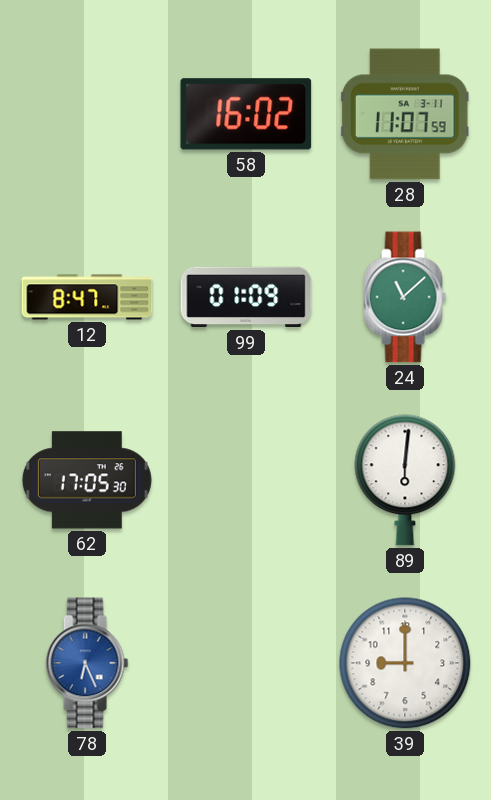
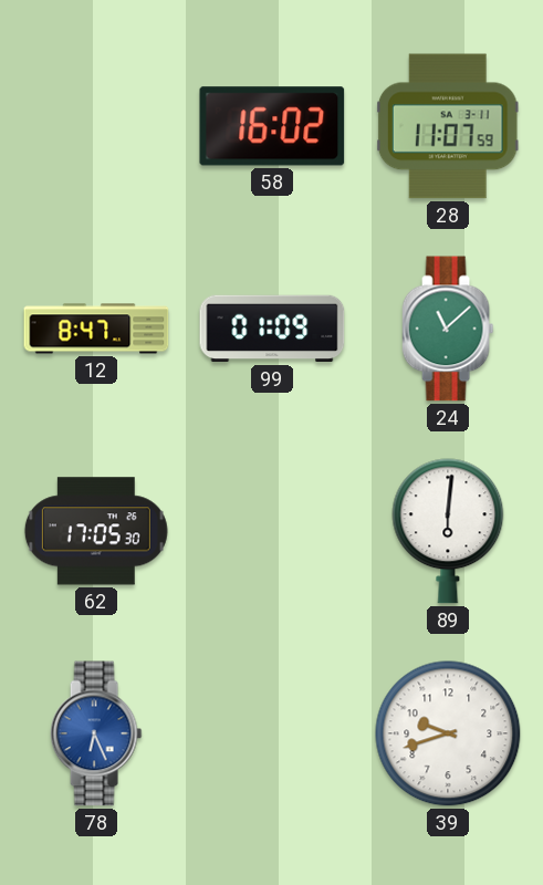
39: 9:00 -> 9:42
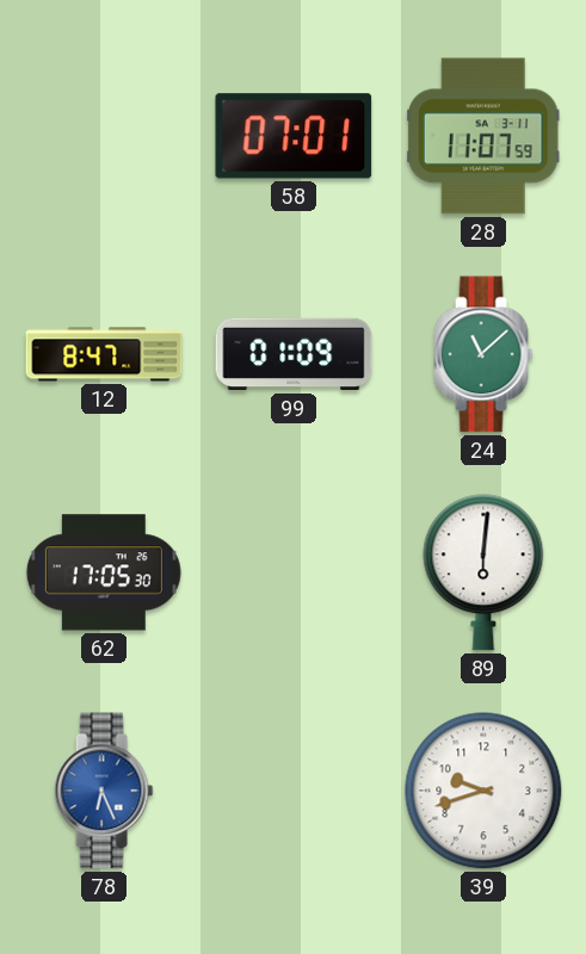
58: 16:02 -> 07:01
